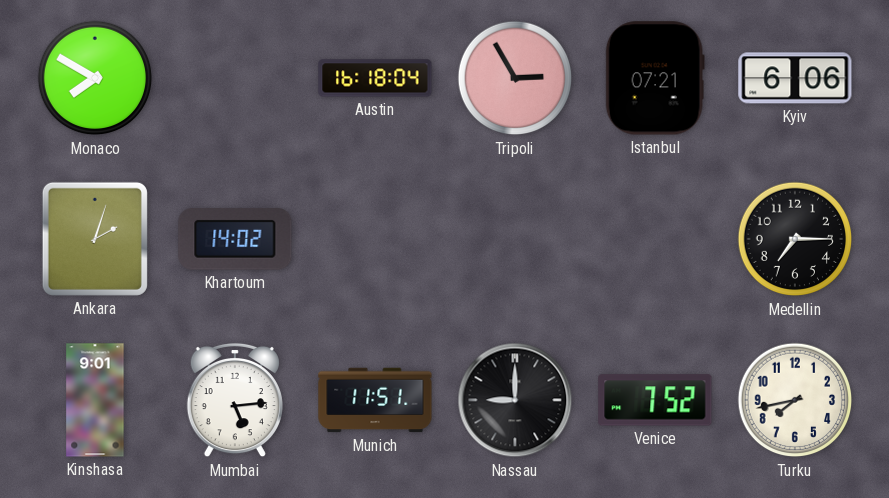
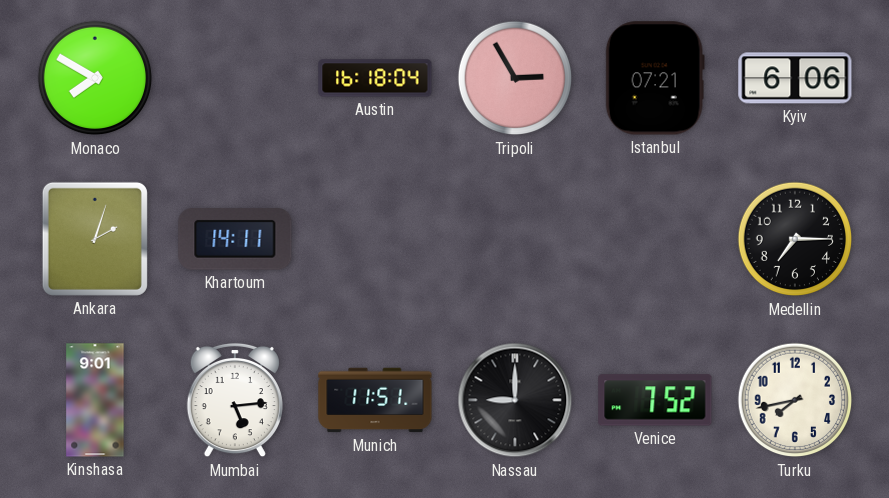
Khartoum: 14:02 -> 14:11
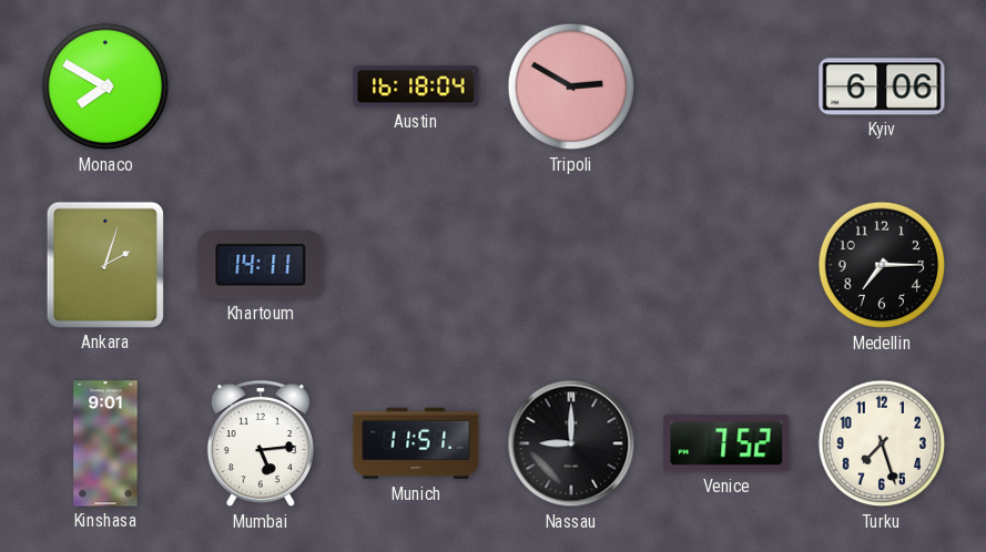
Tripoli: 2:55 -> 2:50
Istanbul: 07:21 -> none
Turku: 7:43 -> 7:27
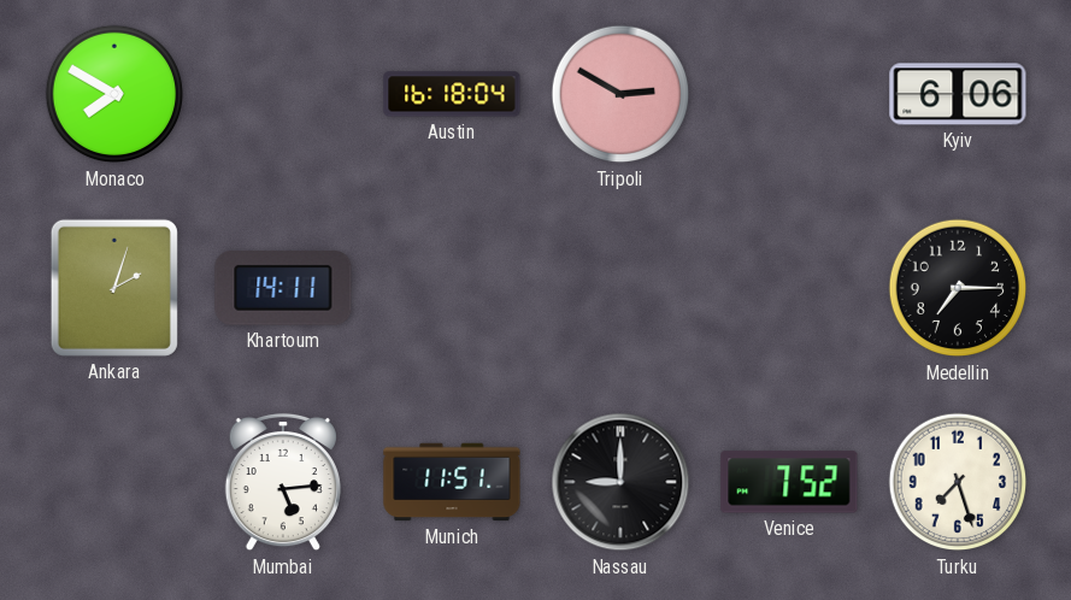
Kinshasa: 9:01 -> none
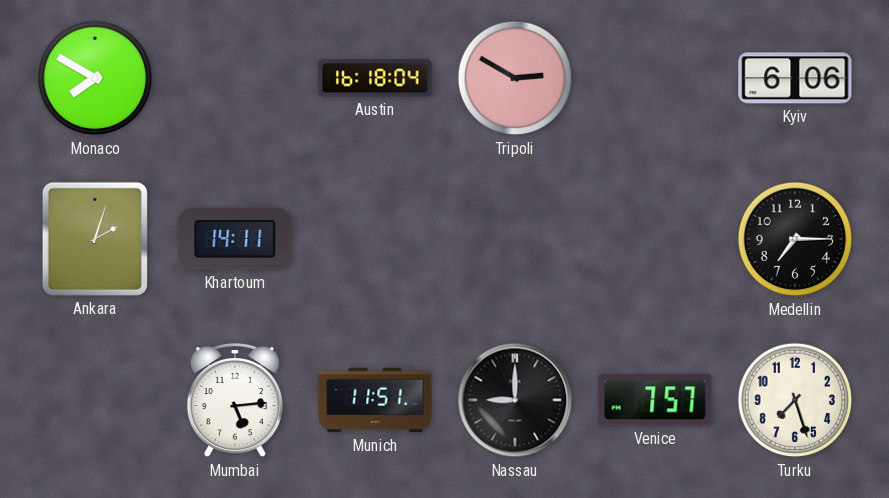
Venice: 7:52 -> 7:57
